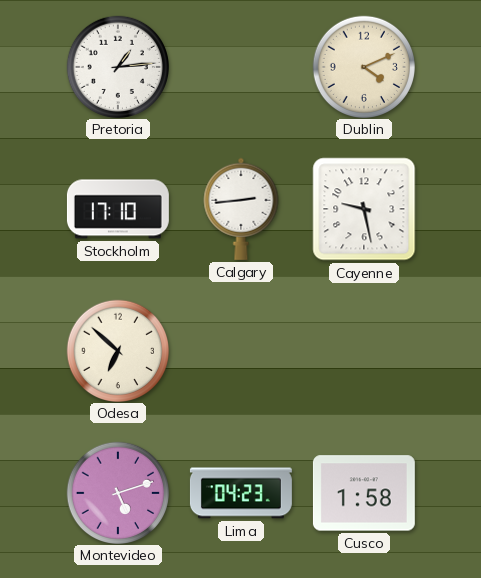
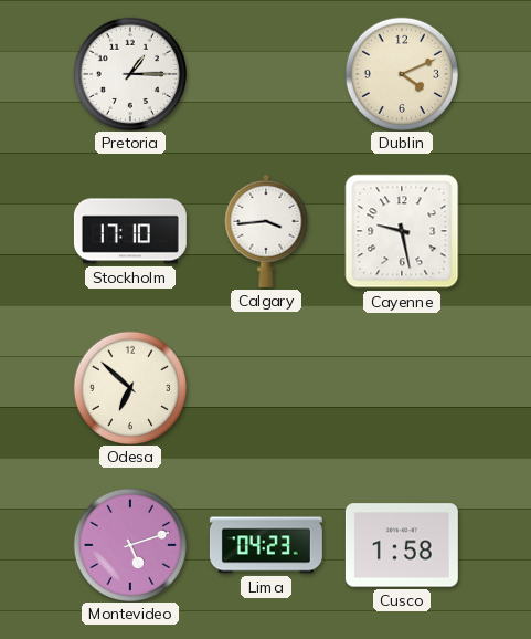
Pretoria: 1:14 -> 1:15
Calgary: 2:44 -> 3:44
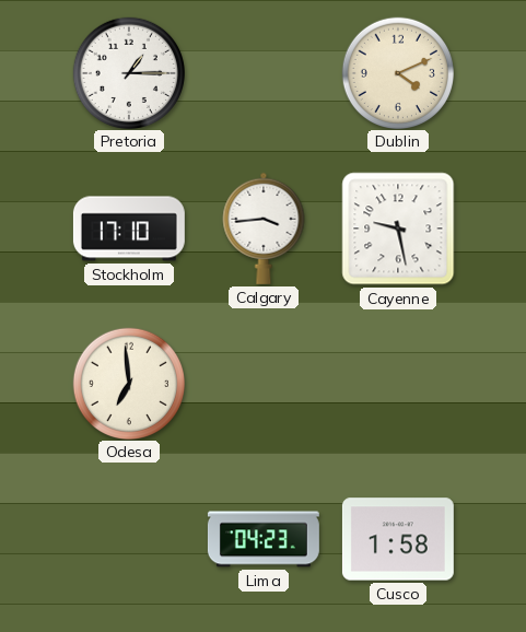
Odesa: 6:52 -> 6:59
Montevideo: 5:12 -> none
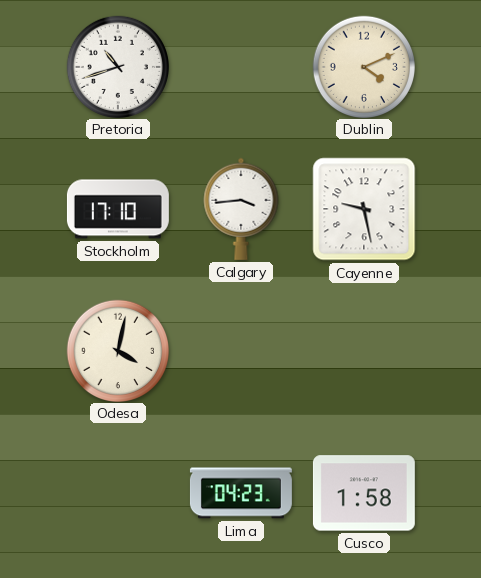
Pretoria: 1:15 -> 10:42
Odesa: 6:59 -> 4:02
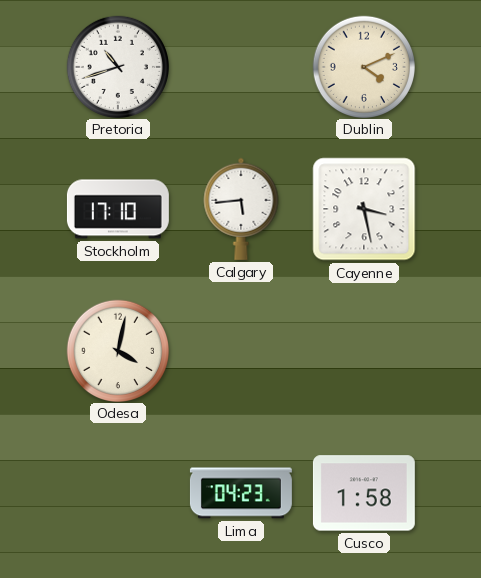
Calgary: 3:44 -> 5:44
Cayenne: 9:28 -> 3:28
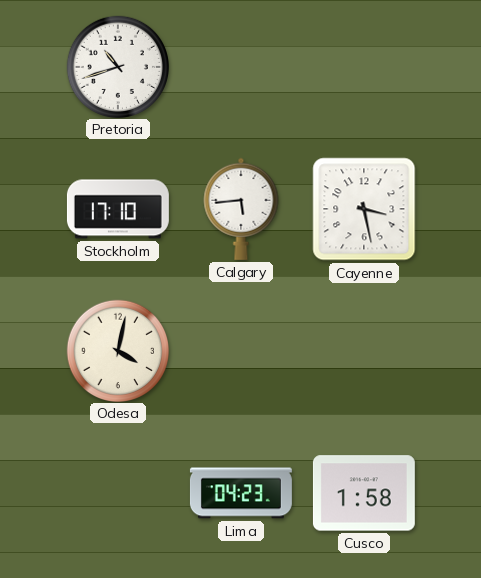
Dublin: 4:11 -> none
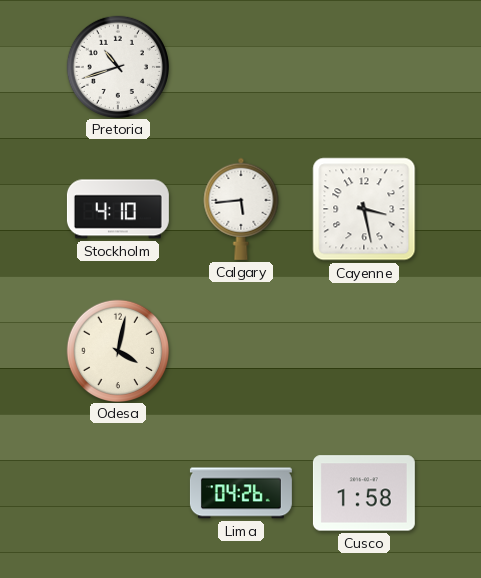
Stockholm: 17:10 -> 4:10
Lima: 04:23 -> 04:26
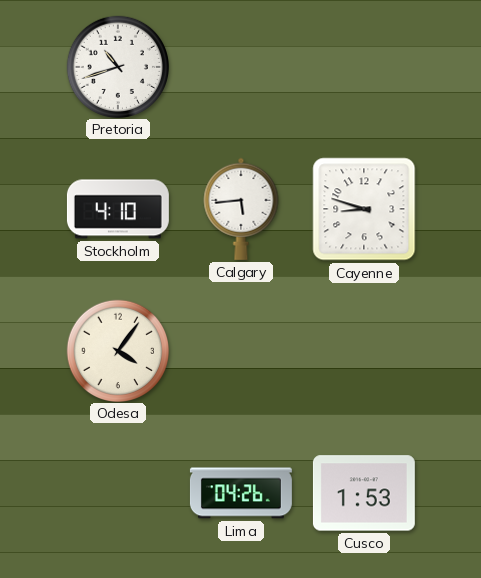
Cayenne: 3:28 -> 8:48
Odesa: 4:02 -> 4:06
Cusco: 1:58 -> 1:53
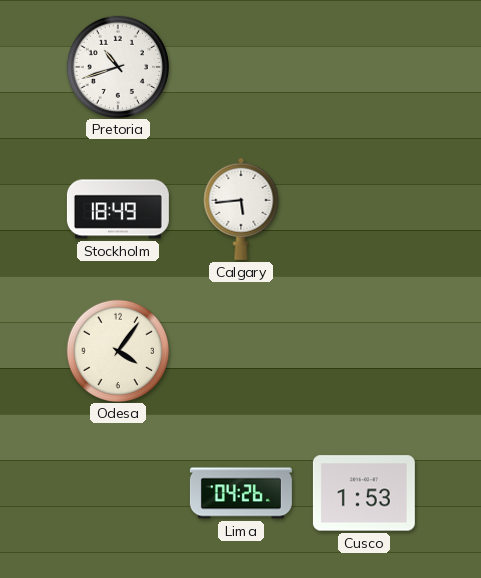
Stockholm: 4:10 -> 18:49
Cayenne: 8:48 -> none
